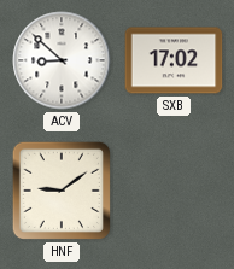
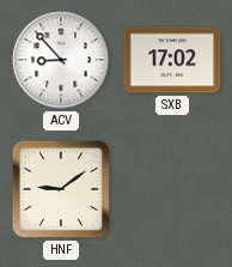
ACV: 8:52 -> 8:53
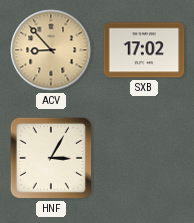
ACV dial: white -> champagne
HNF: 9:09 -> 3:05
